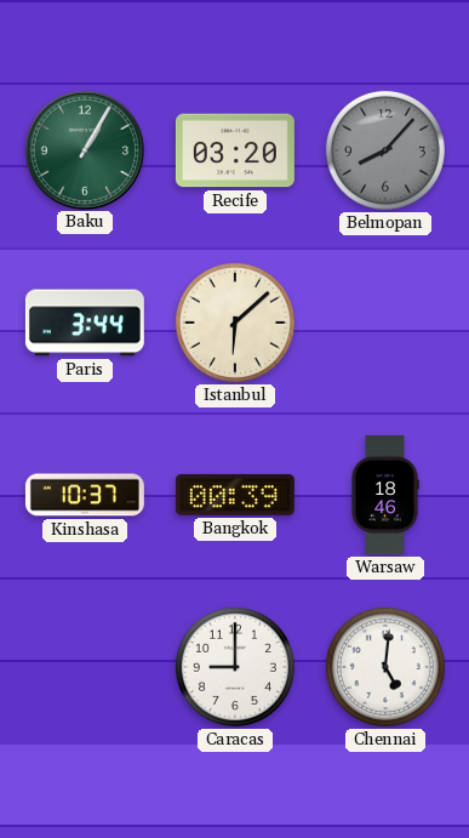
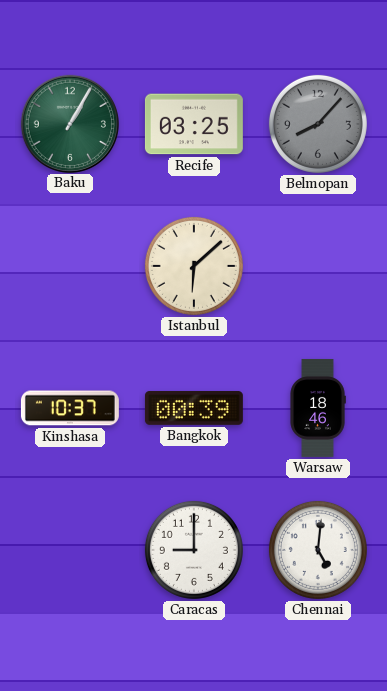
Recife: 03:20 -> 03:25
Paris: 3:44 -> none
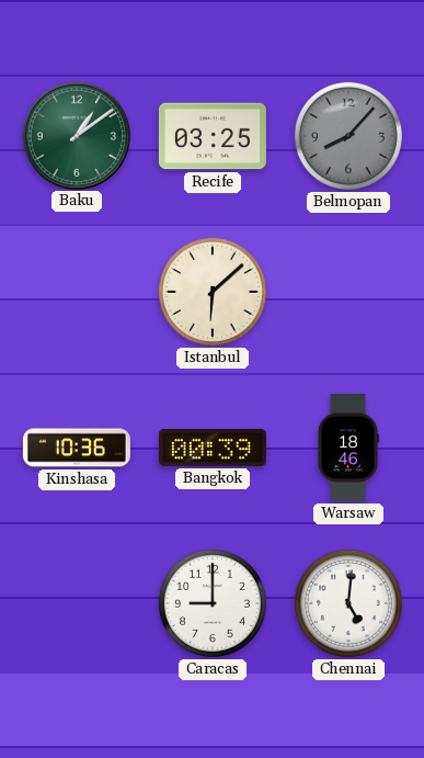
Baku: 1:05 -> 1:09
Kinshasa: 10:37 -> 10:36
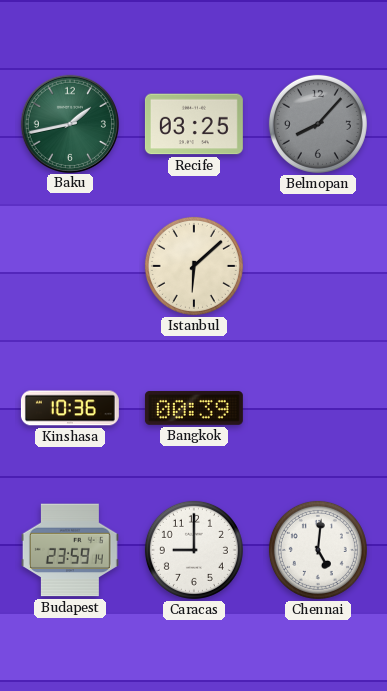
Baku: 1:09 -> 1:43
Warsaw: 18:46 -> none
Budapest: none -> 23:59
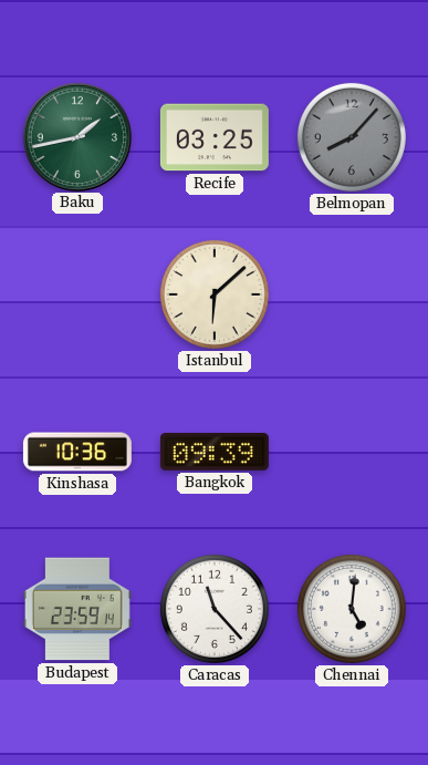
Bangkok: 00:39 -> 09:39
Caracas: 9:00 -> 11:23
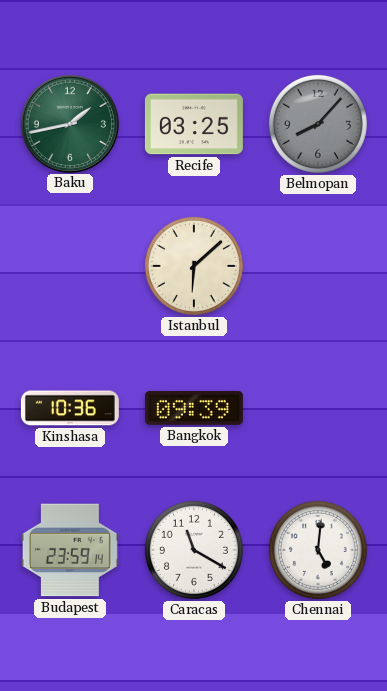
Caracas: 11:23 -> 11:20
